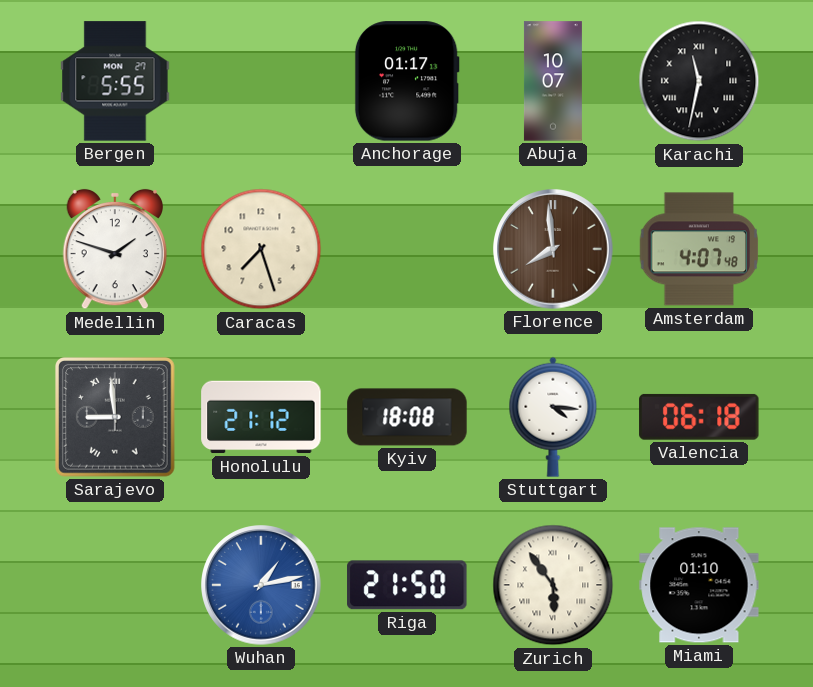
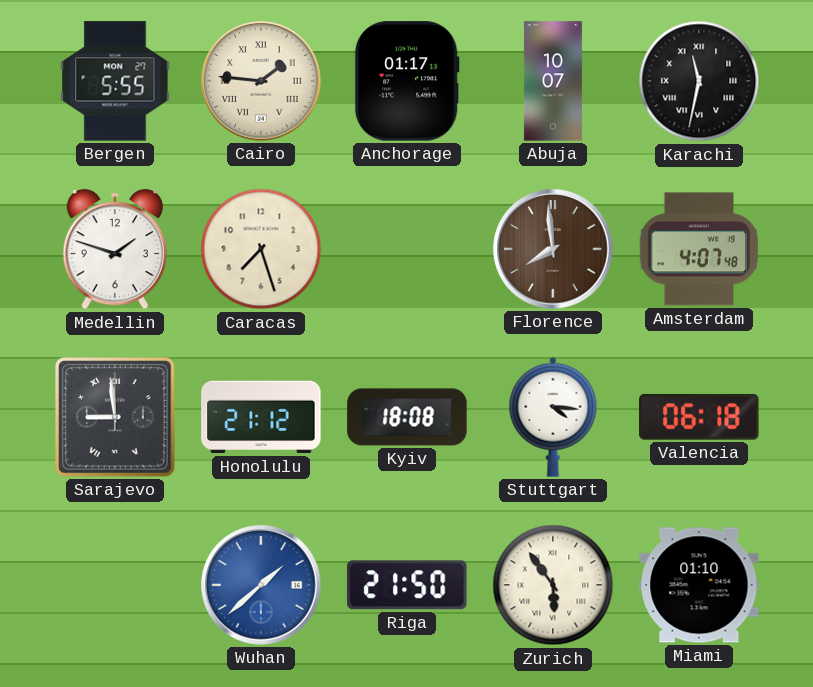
Cairo: none -> 1:46
Wuhan: 1:13 -> 1:38
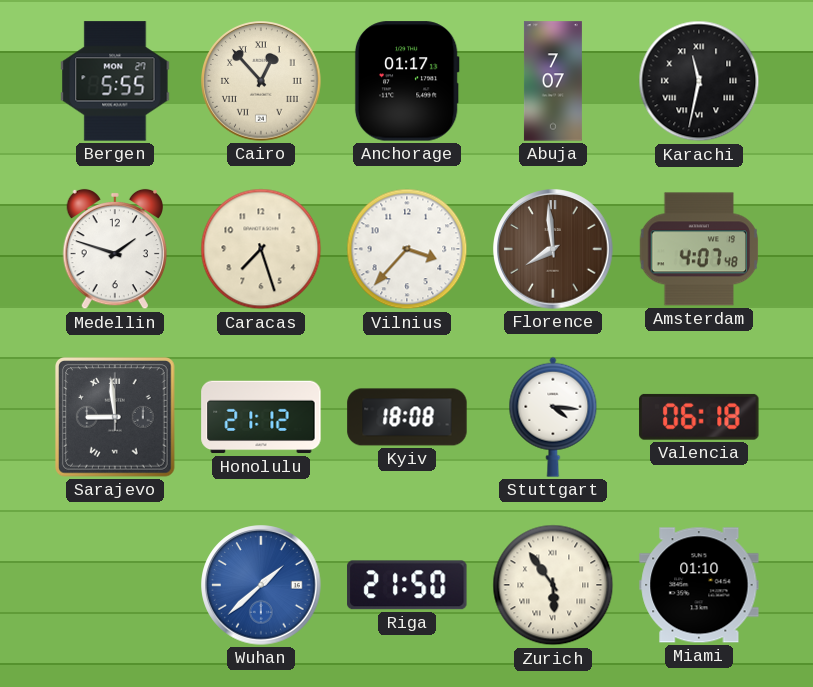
Cairo: 1:46 -> 12:53
Abuja: 10:07 -> 7:07
Vilnius: none -> 3:37
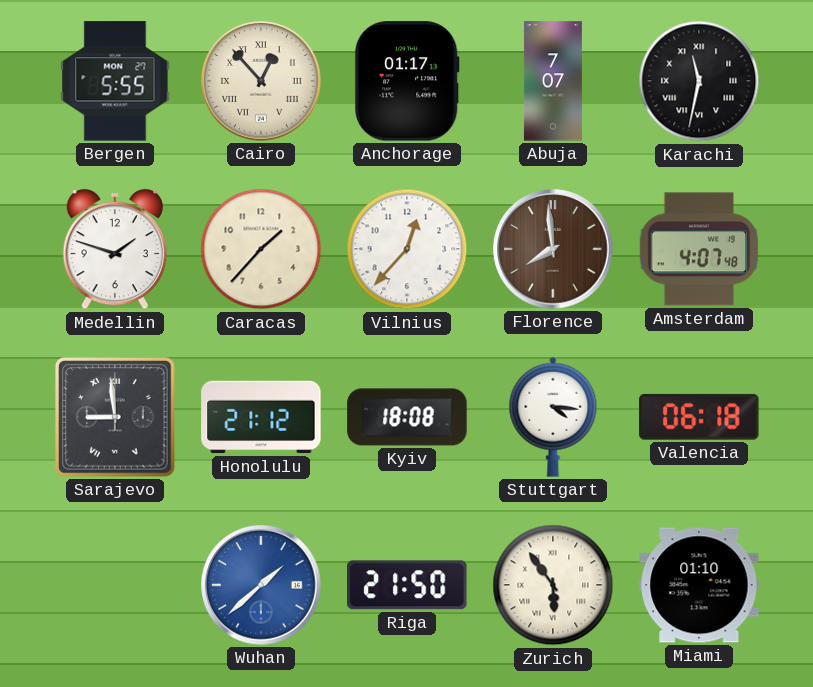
Caracas: 7:27 -> 1:37
Vilnius: 3:37 -> 12:37
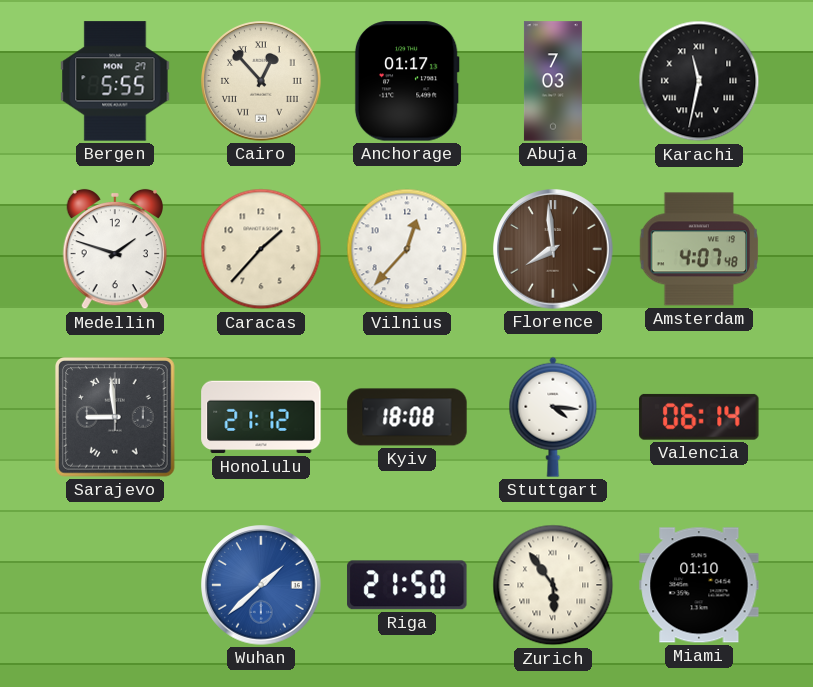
Abuja: 7:07 -> 7:03
Valencia: 06:18 -> 06:14
